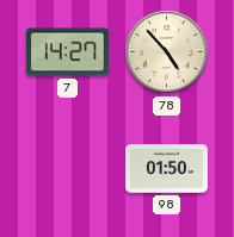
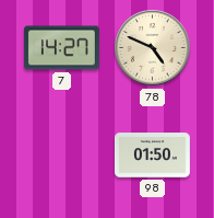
78: 4:53 -> 4:49
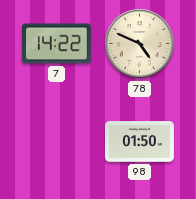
7: 14:27 -> 14:22
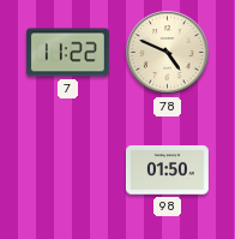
7: 14:22 -> 11:22
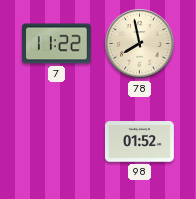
78: 4:49 -> 7:58
98: 01:50 -> 01:52
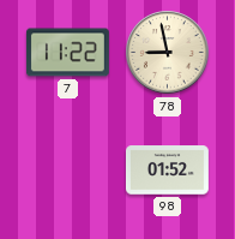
78: 7:58 -> 8:58
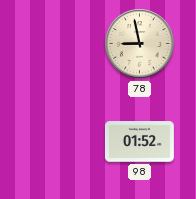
7: 11:22 -> none
